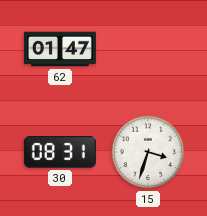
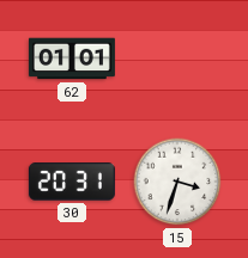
62: 01:47 -> 01:01
30: 08:31 -> 20:31
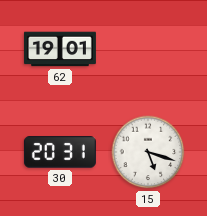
62: 01:01 -> 19:01
15: 3:33 -> 5:18
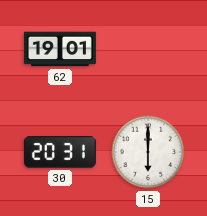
15: 5:18 -> 6:00
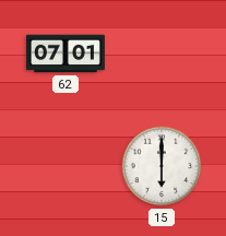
62: 19:01 -> 07:01
30: 20:31 -> none
